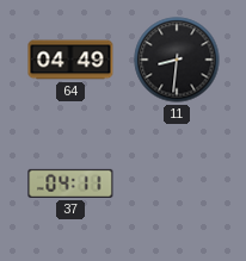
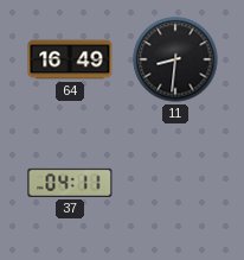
64: 04:49 -> 16:49
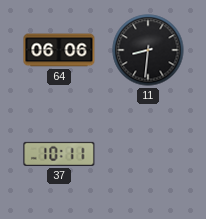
64: 16:49 -> 06:06
37: 04:11 -> 10:11
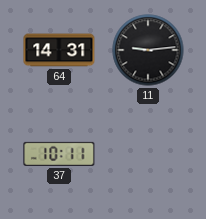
64: 06:06 -> 14:31
11: 8:31 -> 9:14
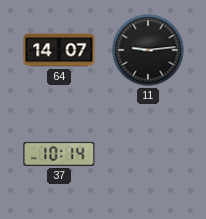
64: 14:31 -> 14:07
37: 10:11 -> 10:14
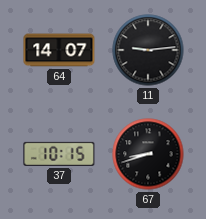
37: 10:14 -> 10:15
67: none -> 8:42
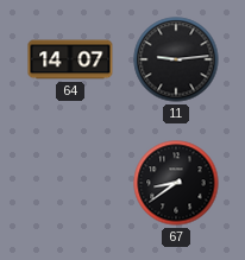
37: 10:15 -> none
67: 8:42 -> 8:39
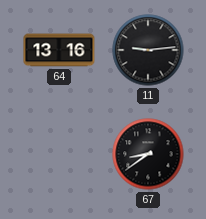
64: 14:07 -> 13:16
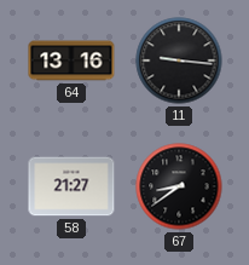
11: 9:14 -> 9:16
58: none -> 21:27
